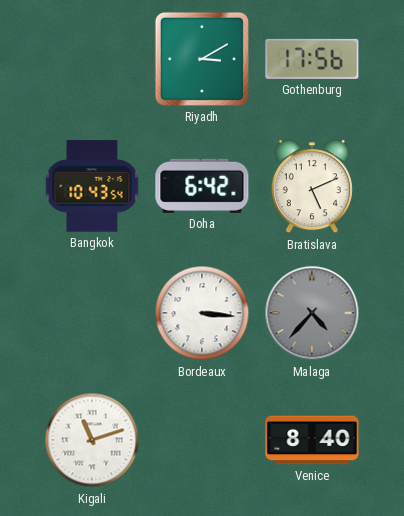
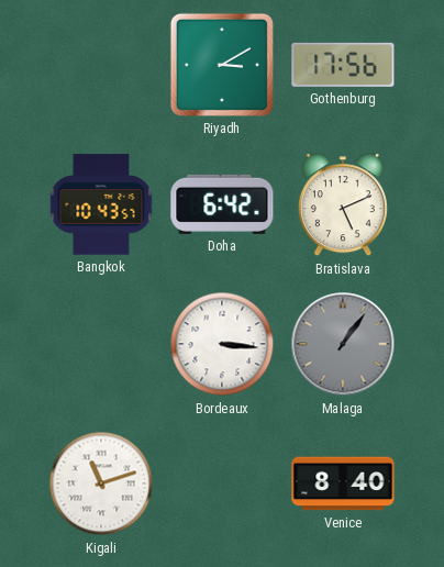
Bangkok: 10:43:54 -> 10:43:57
Malaga: 4:37 -> 1:06
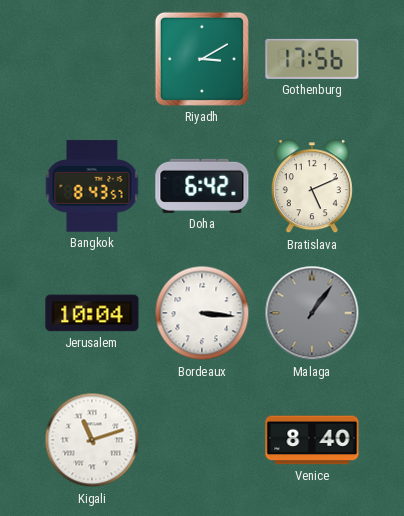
Bangkok: 10:43 -> 8:43
Jerusalem: none -> 10:04
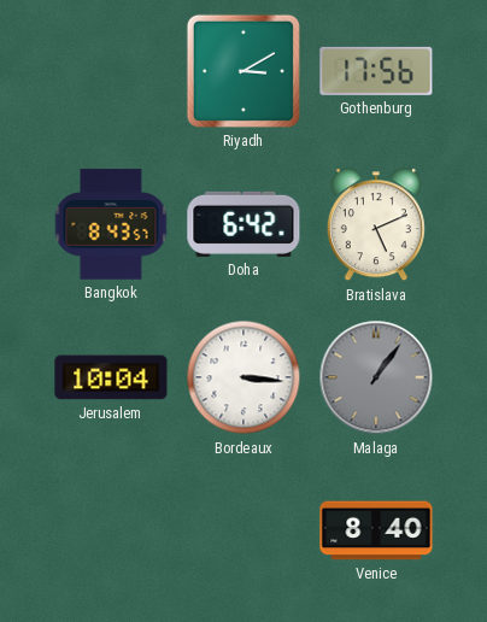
Kigali: 11:12 -> none
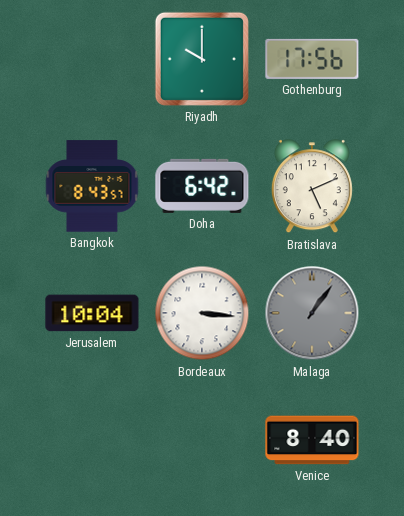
Riyadh: 3:10 -> 10:00
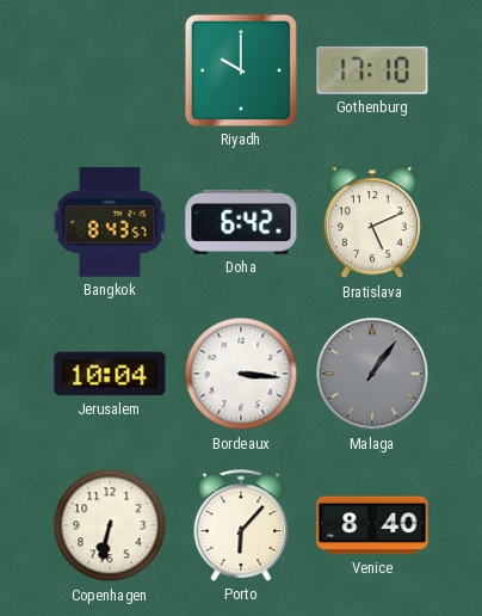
Gothenburg: 17:56 -> 17:10
Copenhagen: none -> 6:32
Porto: none -> 6:07
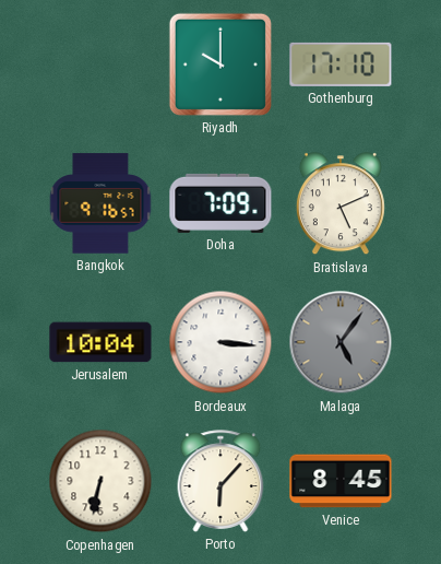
Bangkok: 8:43 -> 9:16
Doha: 6:42 -> 7:09
Malaga: 1:06 -> 5:06
Venice: 8:40 -> 8:45
